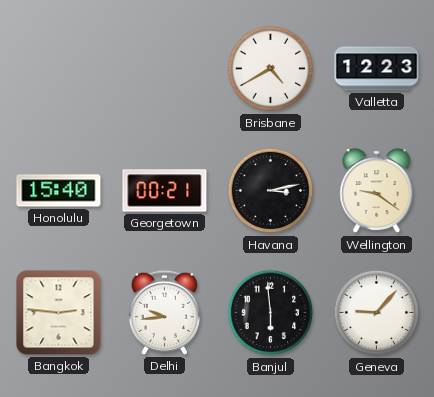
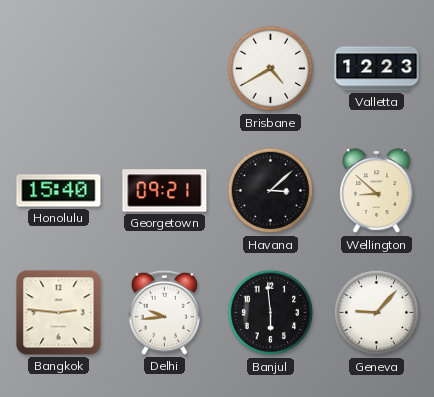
Georgetown: 00:21 -> 09:21
Havana: 3:13 -> 3:08
Wellington: 9:21 -> 8:52
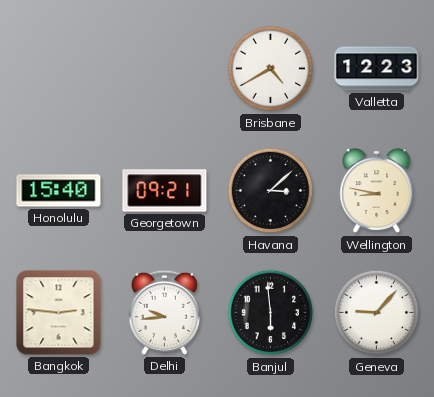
Wellington: 8:52 -> 8:47
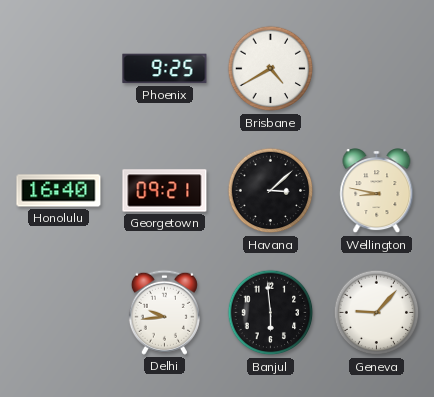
Phoenix: none -> 9:25
Valletta: 12:23 -> none
Honolulu: 15:40 -> 16:40
Bangkok: 2:46 -> none
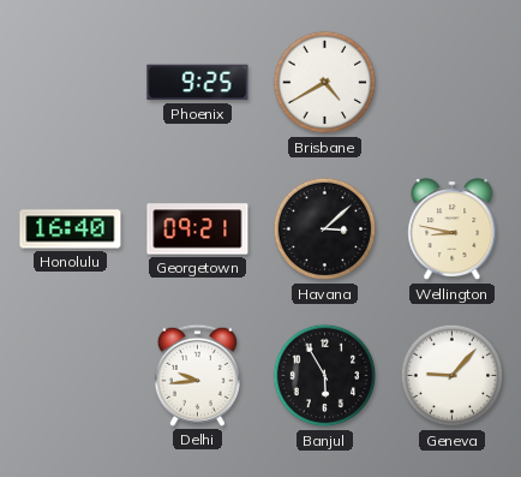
Banjul: 5:59 -> 5:55
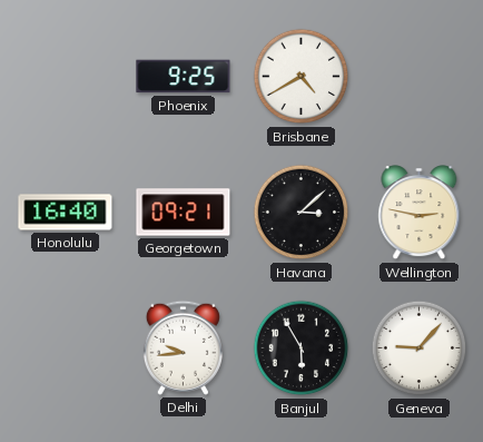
Wellington: 8:47 -> 2:47
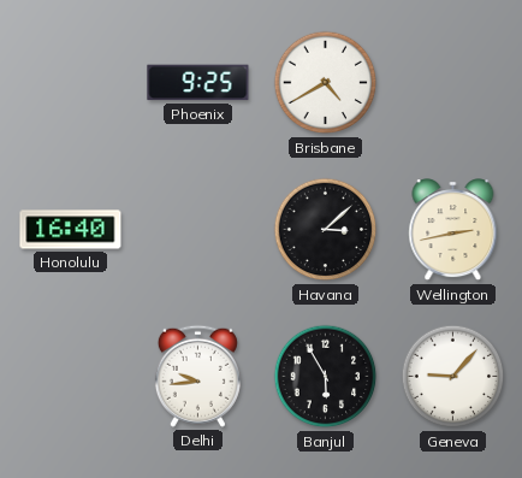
Georgetown: 09:21 -> none
Wellington: 2:47 -> 2:43
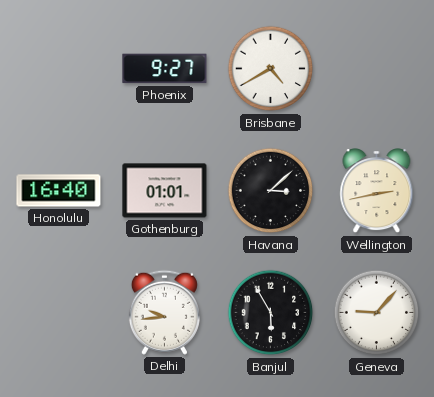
Phoenix: 9:25 -> 9:27
Gothenburg: none -> 01:01
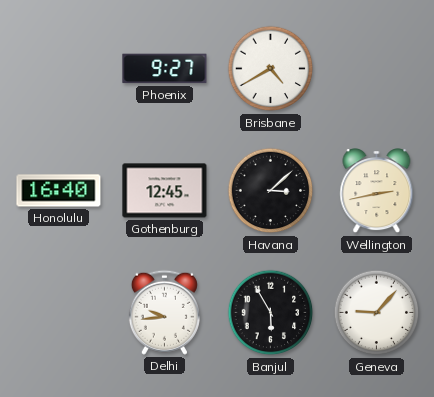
Gothenburg: 01:01 -> 12:45
